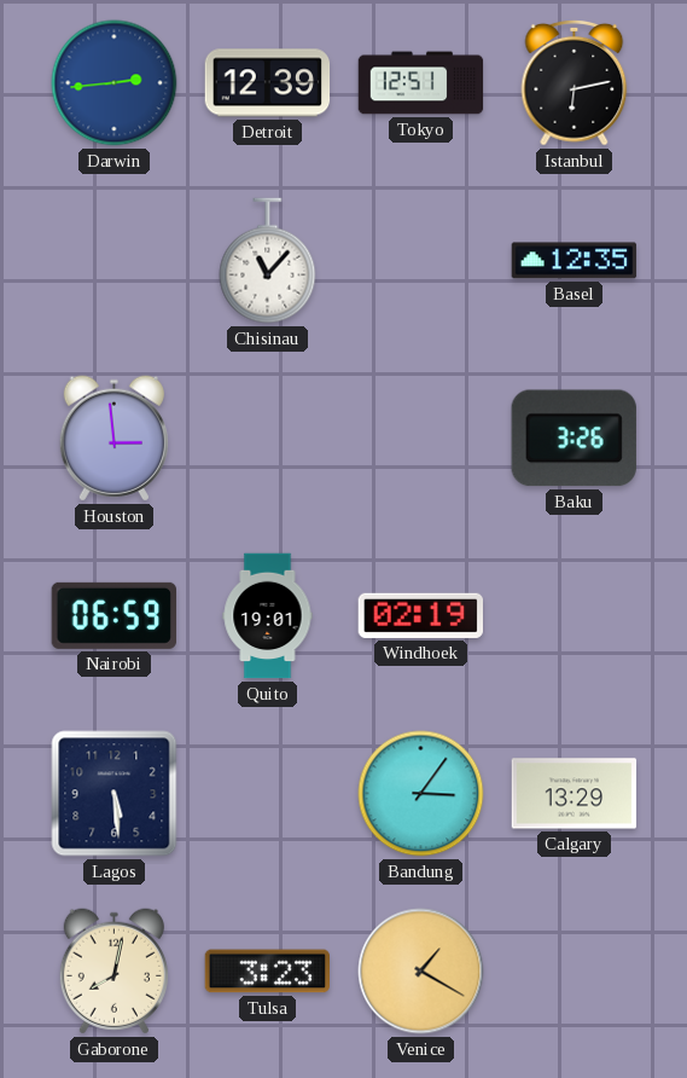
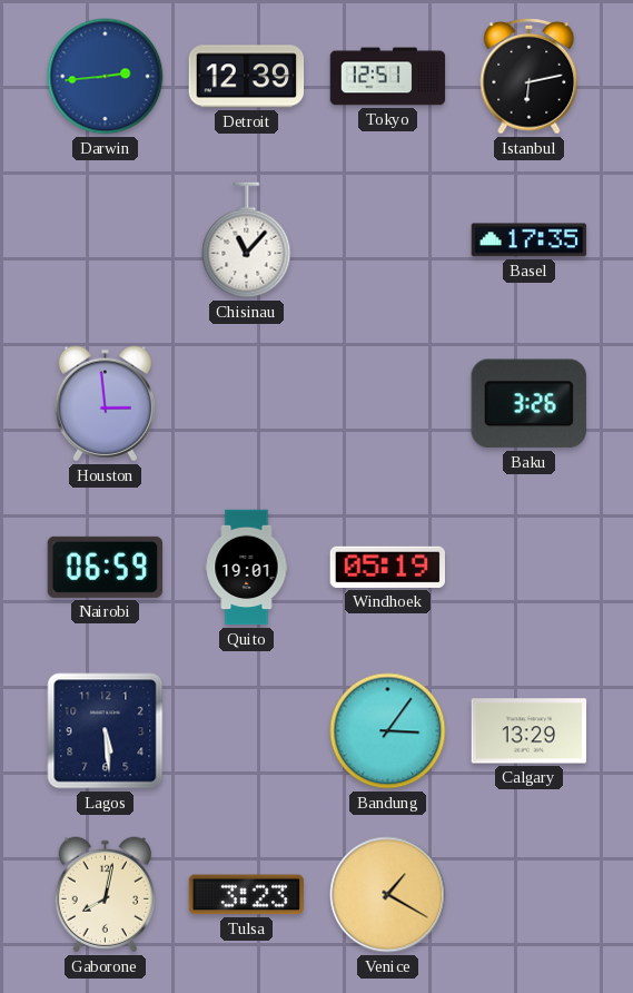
Basel: 12:35 -> 17:35
Windhoek: 02:19 -> 05:19
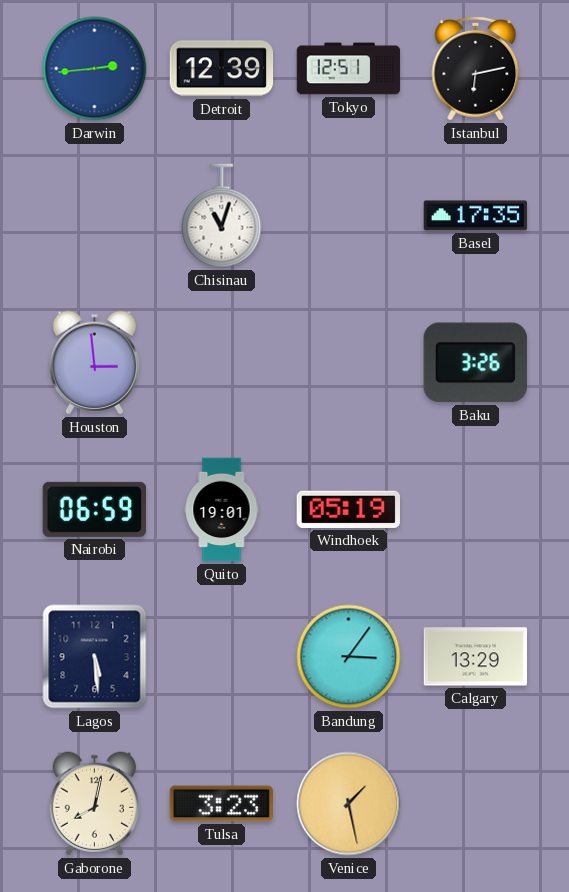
Chisinau: 11:07 -> 11:03
Venice: 1:20 -> 1:28
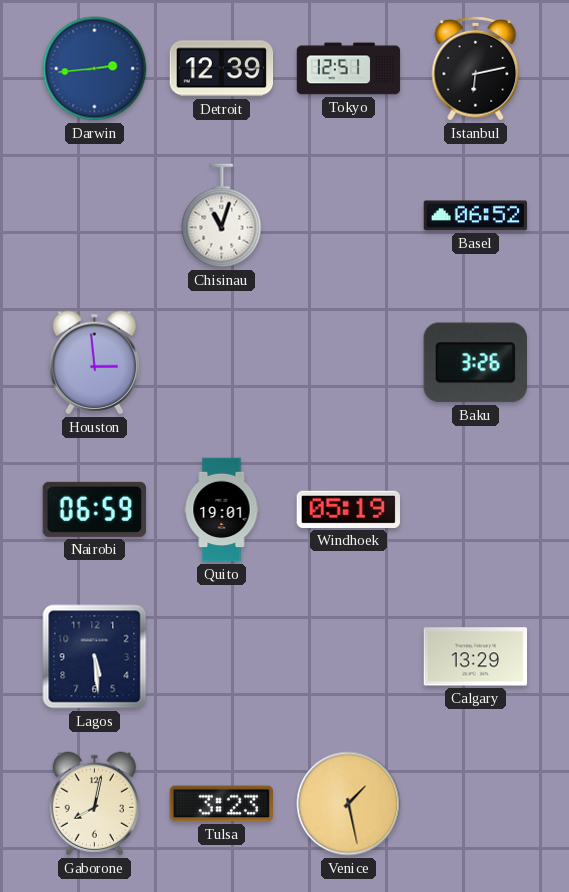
Basel: 17:35 -> 06:52
Bandung: 3:06 -> none
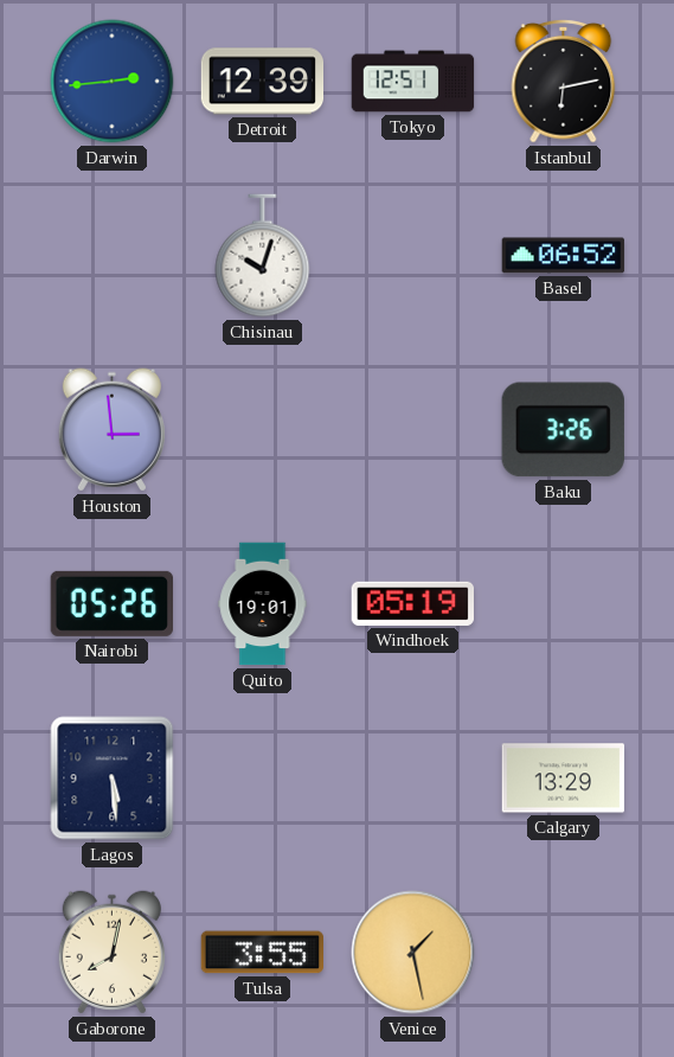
Chisinau: 11:03 -> 10:03
Nairobi: 06:59 -> 05:26
Tulsa: 3:23 -> 3:55
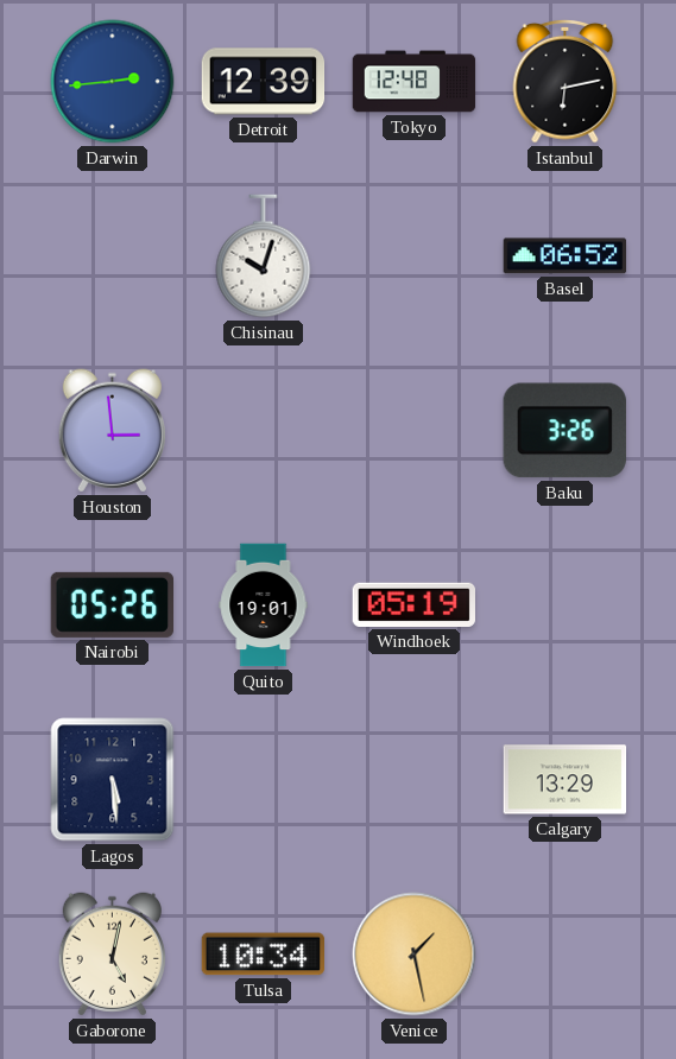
Tokyo: 12:51 -> 12:48
Gaborone: 8:02 -> 5:02
Tulsa: 3:55 -> 10:34
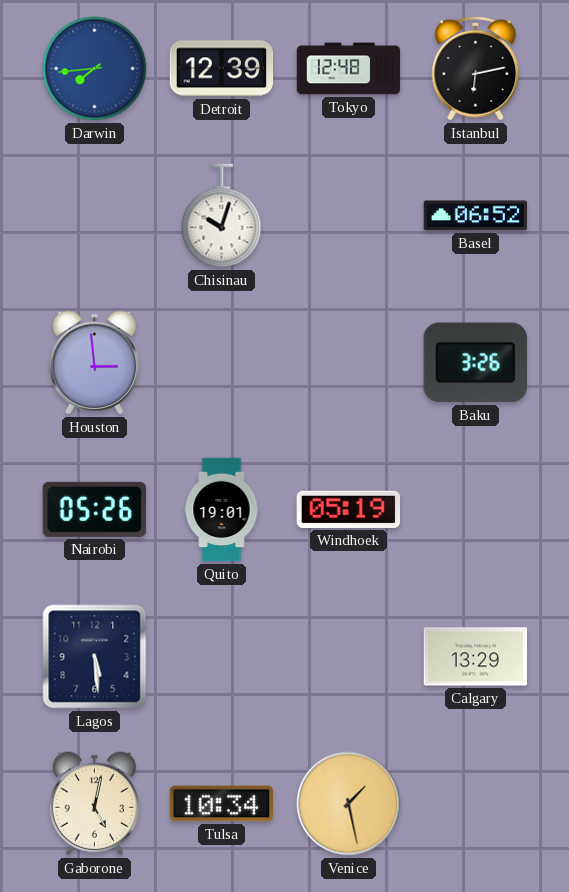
Darwin: 2:44 -> 7:44
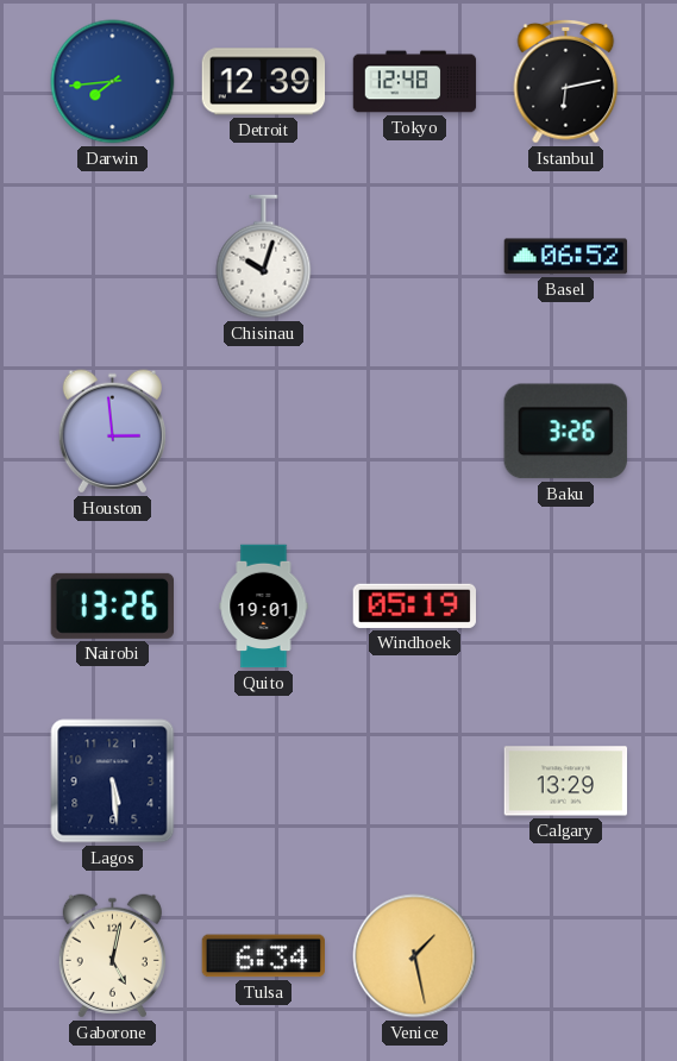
Nairobi: 05:26 -> 13:26
Tulsa: 10:34 -> 6:34
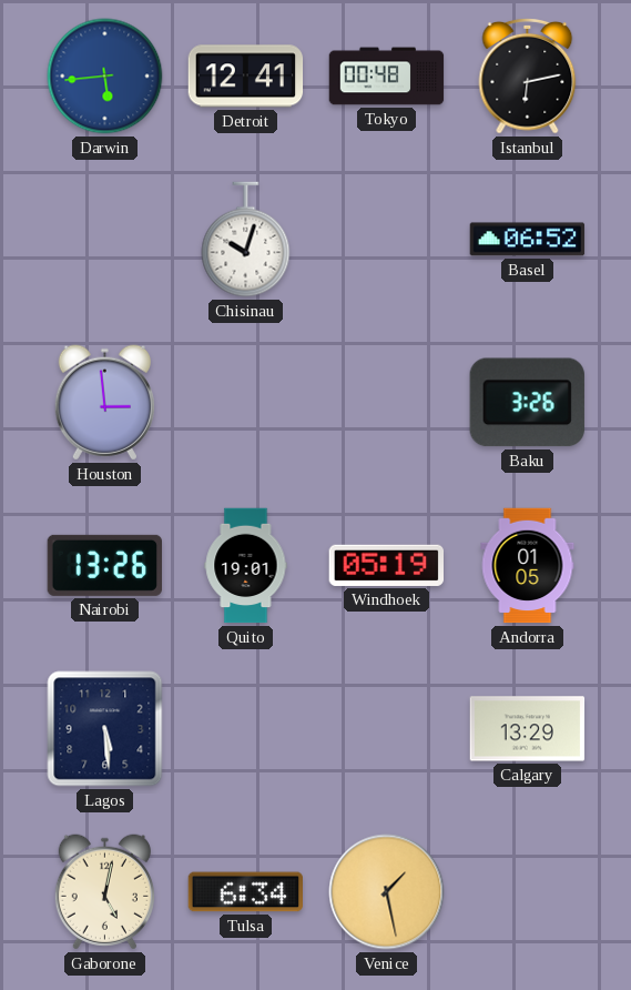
Darwin: 7:44 -> 5:44
Detroit: 12:39 -> 12:41
Tokyo: 12:48 -> 00:48
Andorra: none -> 01:05
